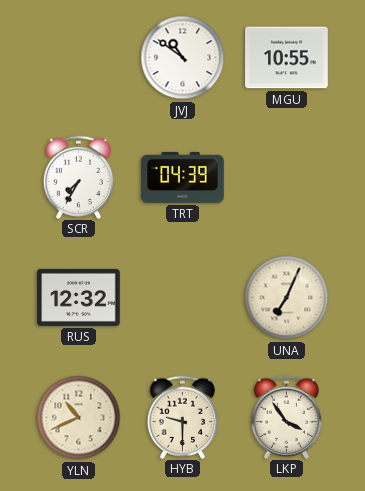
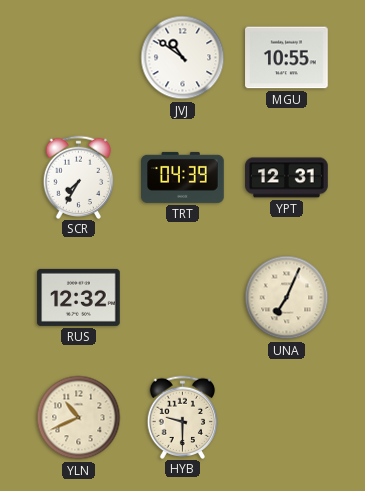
YPT: none -> 12:31
LKP: 3:54 -> none
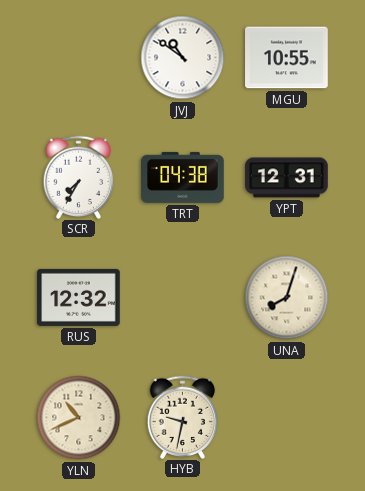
TRT: 04:39 -> 04:38
UNA: 7:04 -> 8:03
HYB: 9:30 -> 9:32
